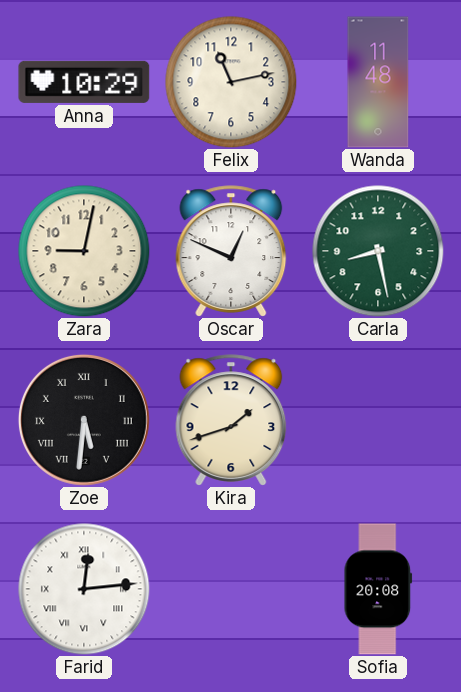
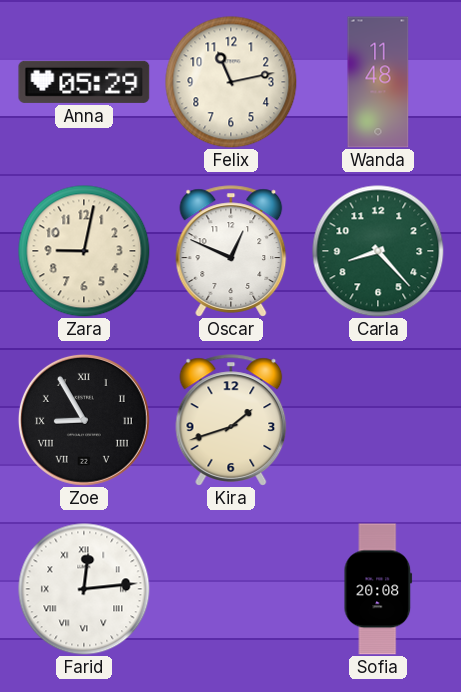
Anna: 10:29 -> 05:29
Carla: 8:28 -> 8:23
Zoe: 5:31 -> 8:55
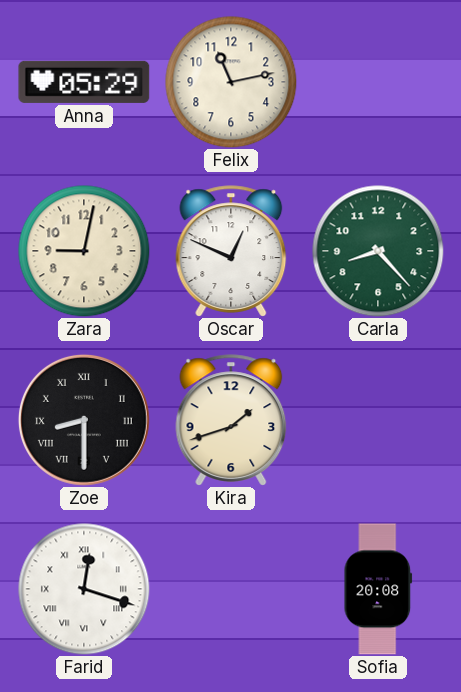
Wanda: 11:48 -> none
Zoe: 8:55 -> 8:30
Farid: 12:14 -> 12:18
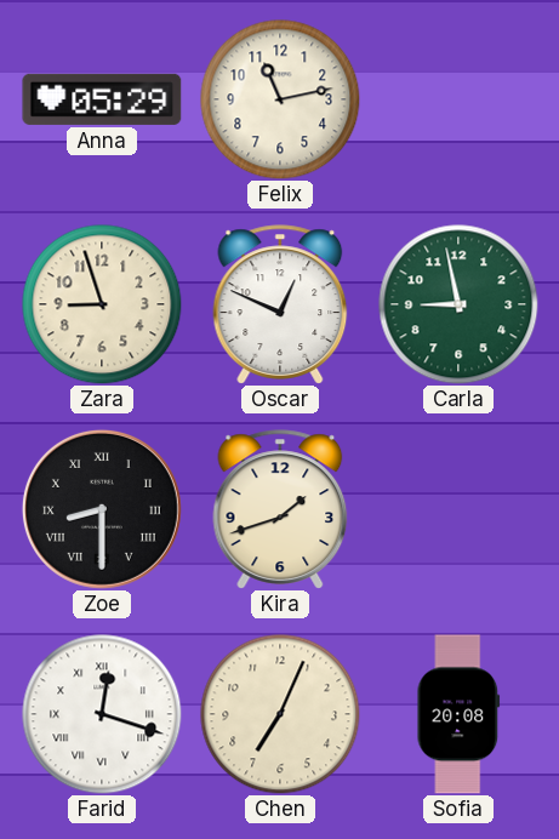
Zara: 9:02 -> 8:57
Carla: 8:23 -> 8:58
Chen: none -> 7:04
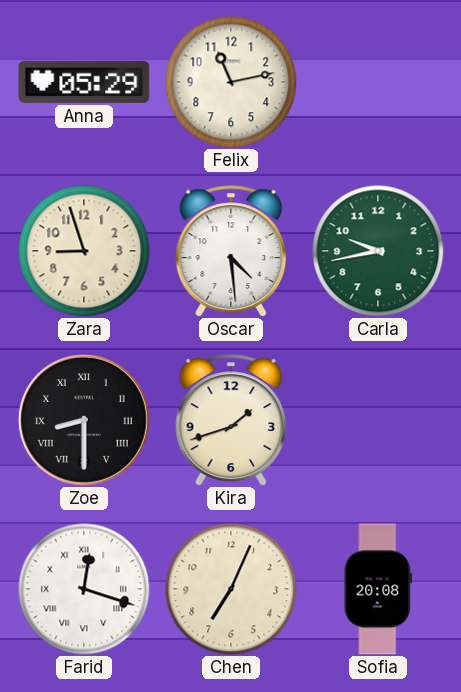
Oscar: 12:49 -> 4:29
Carla: 8:58 -> 9:43
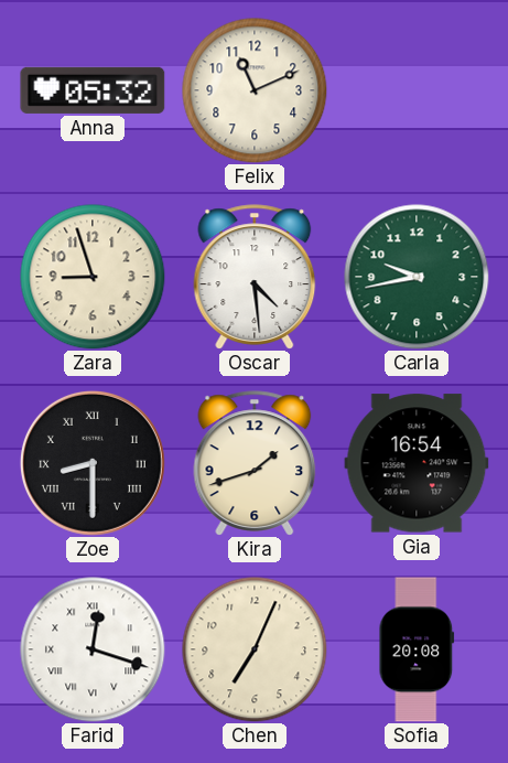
Anna: 05:29 -> 05:32
Felix: 11:13 -> 11:11
Gia: none -> 16:54
